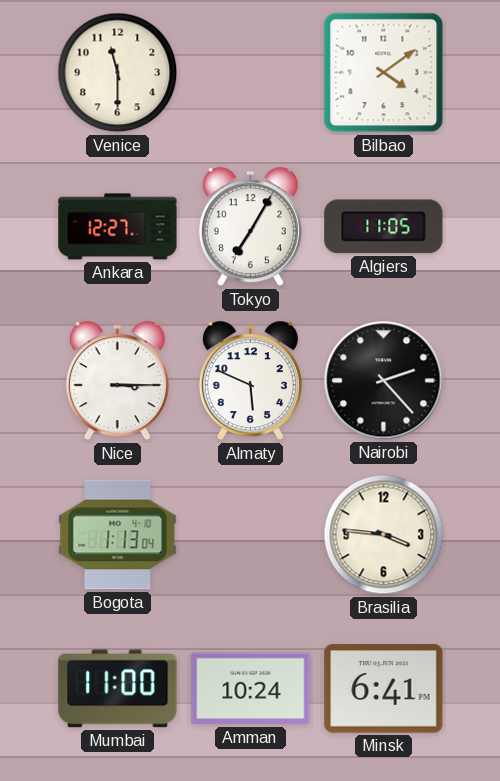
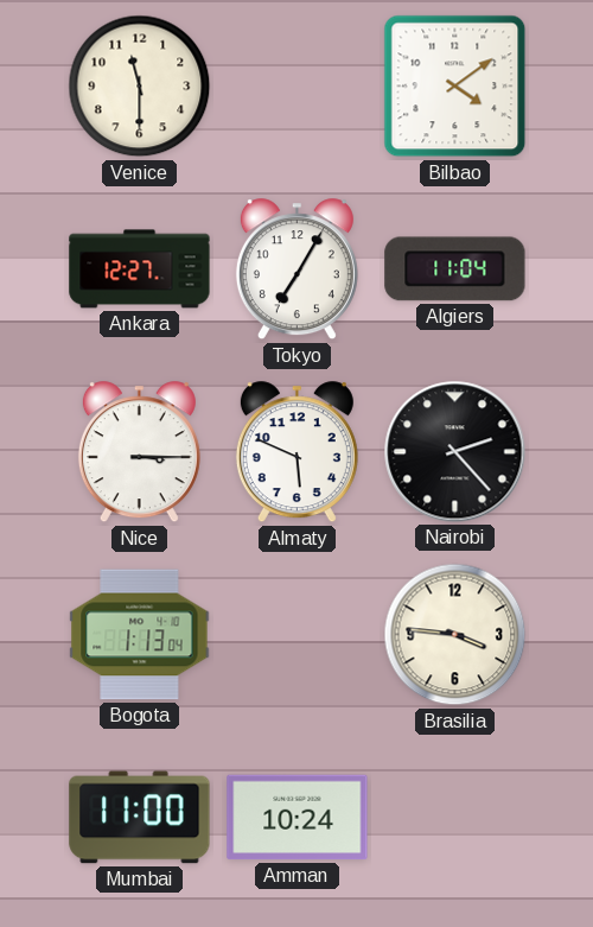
Algiers: 11:05 -> 11:04
Minsk: 6:41 -> none
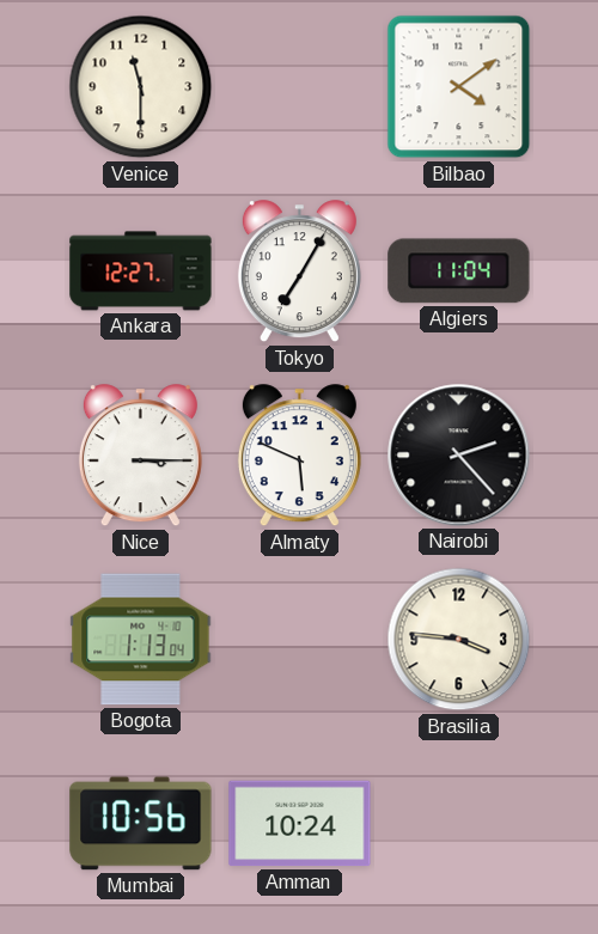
Mumbai: 11:00 -> 10:56
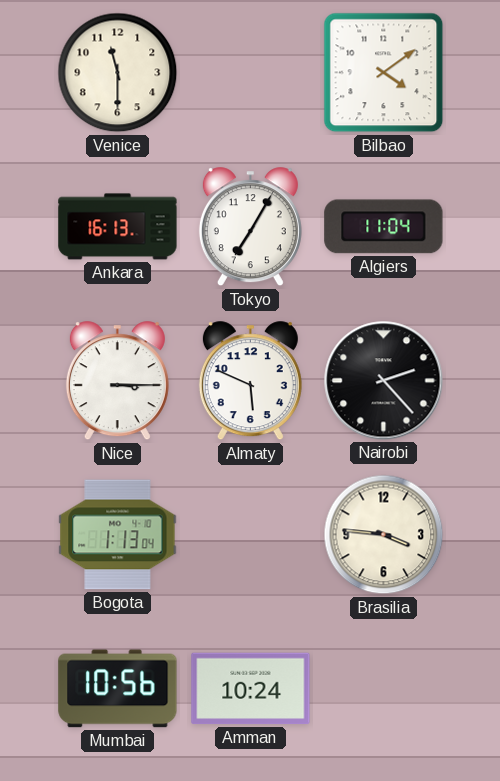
Ankara: 12:27 -> 16:13
